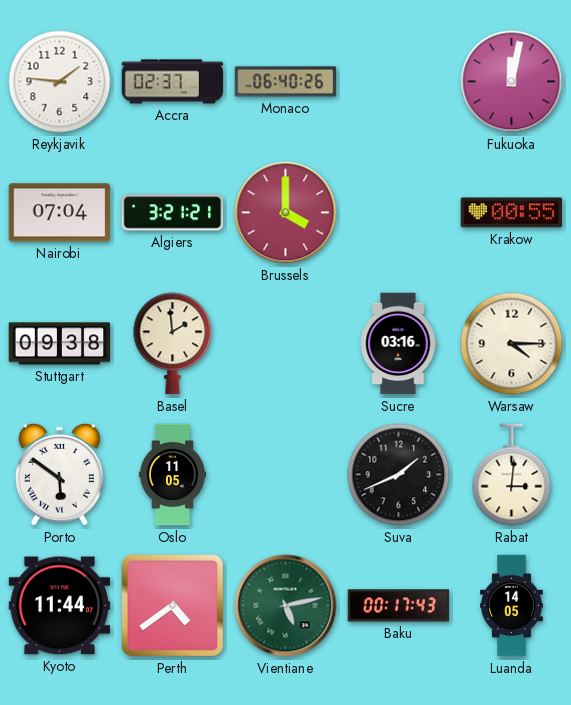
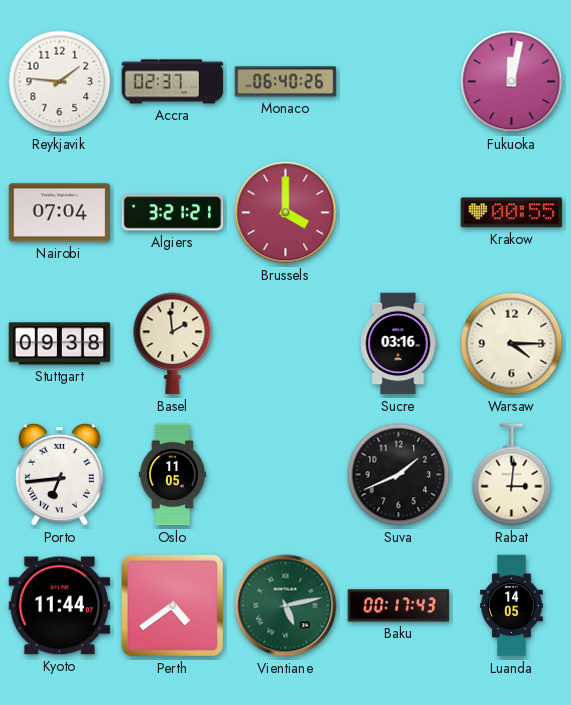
Porto: 5:51 -> 6:44
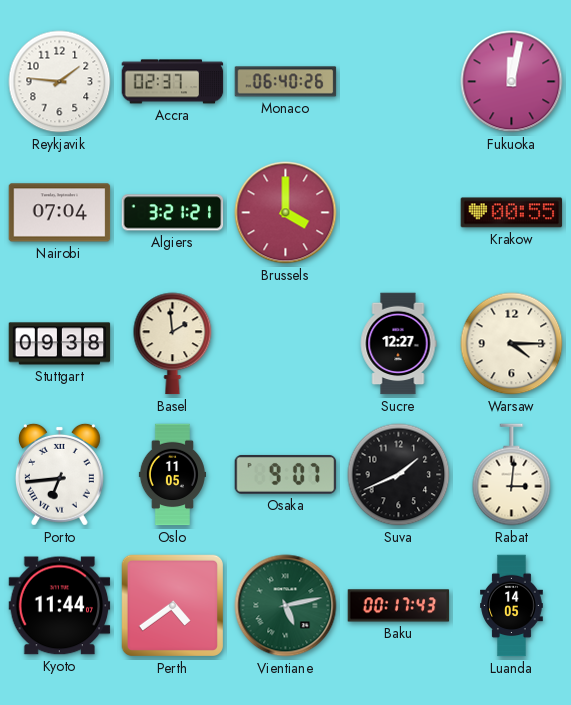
Sucre: 03:16 -> 12:27
Osaka: none -> 9:07
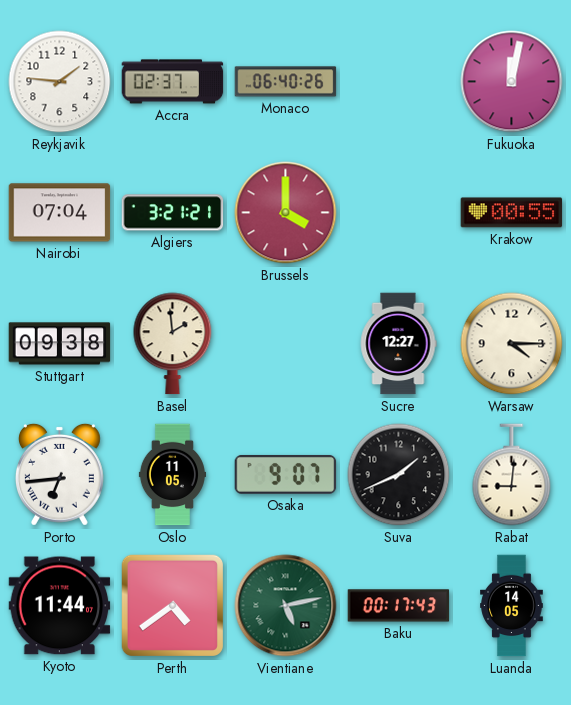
Rabat: 3:01 -> 9:01
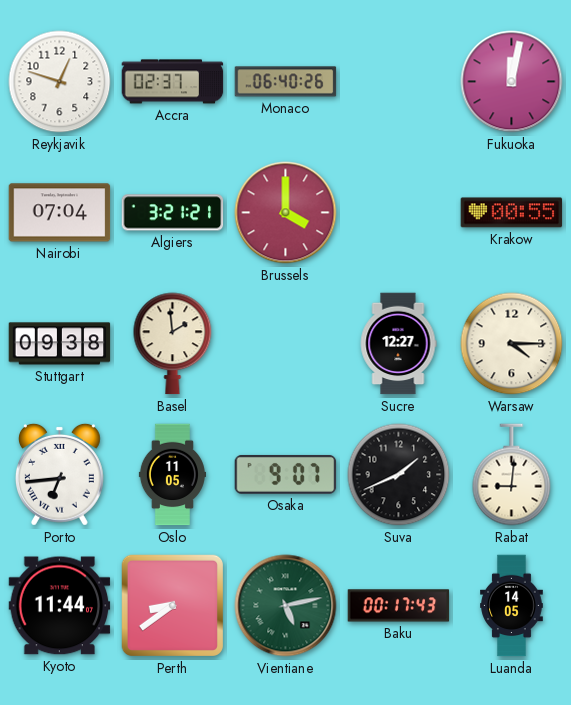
Reykjavik: 1:46 -> 12:48
Perth: 4:39 -> 8:39
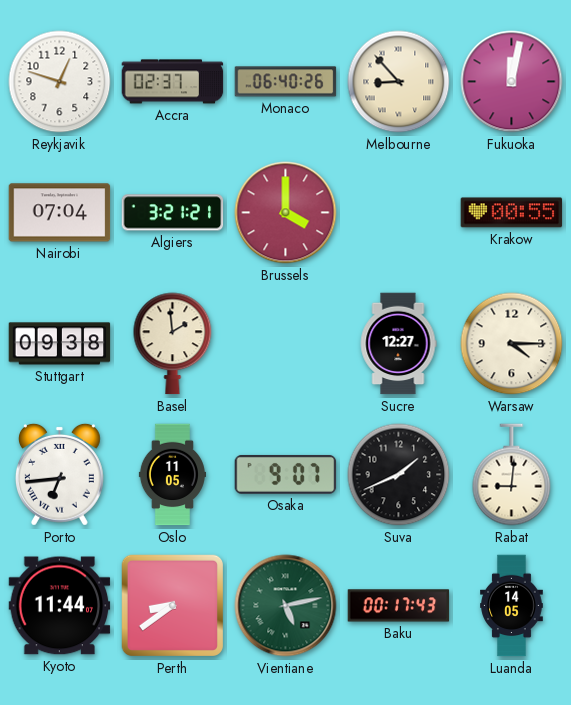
Melbourne: none -> 8:53
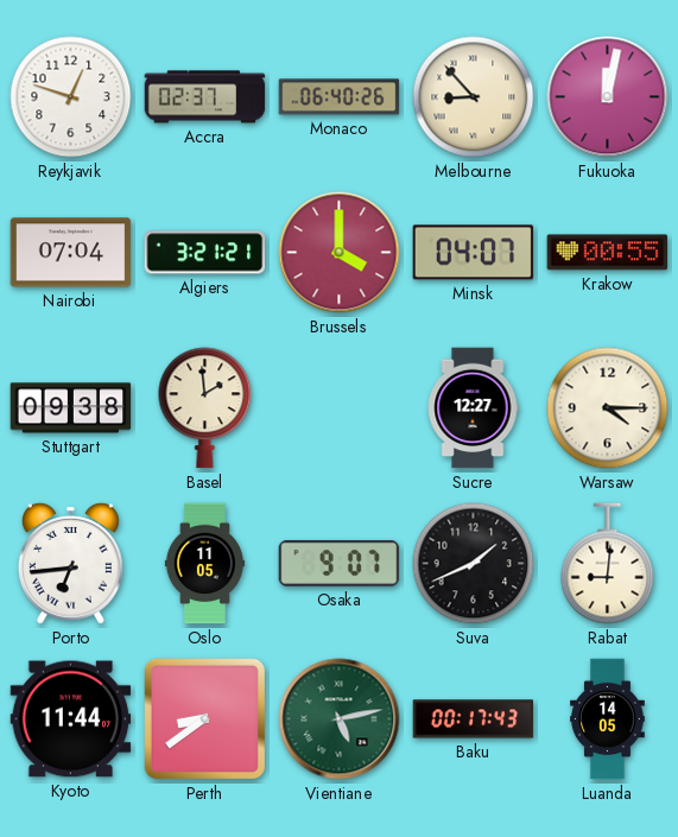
Minsk: none -> 04:07
